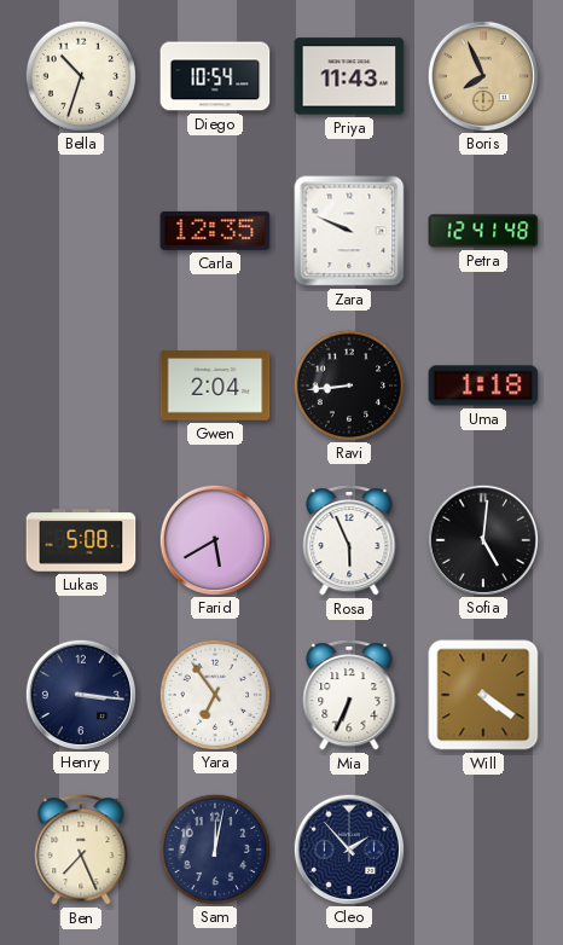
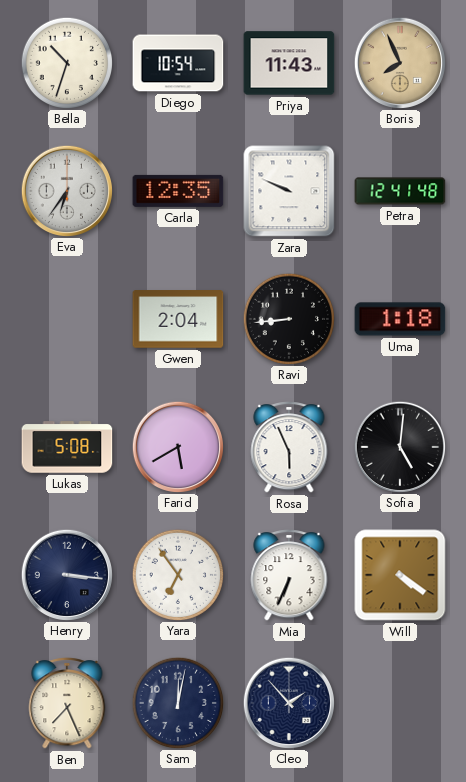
Eva: none -> 6:36
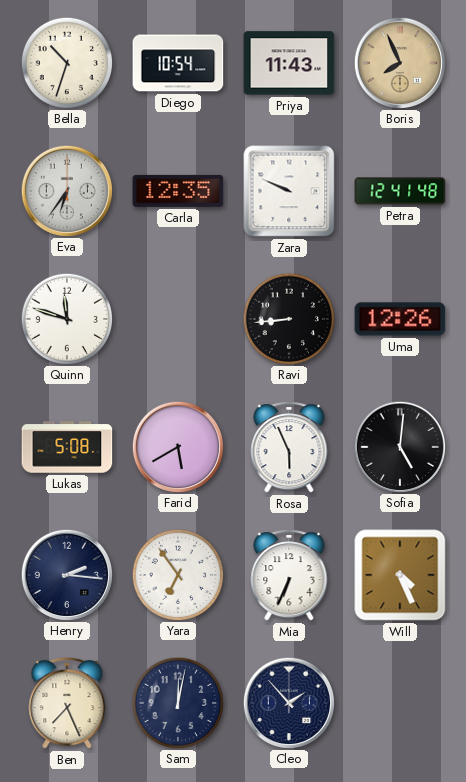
Quinn: none -> 11:48
Gwen: 2:04 -> none
Uma: 1:18 -> 12:26
Henry: 3:16 -> 2:16
Will: 4:21 -> 4:26
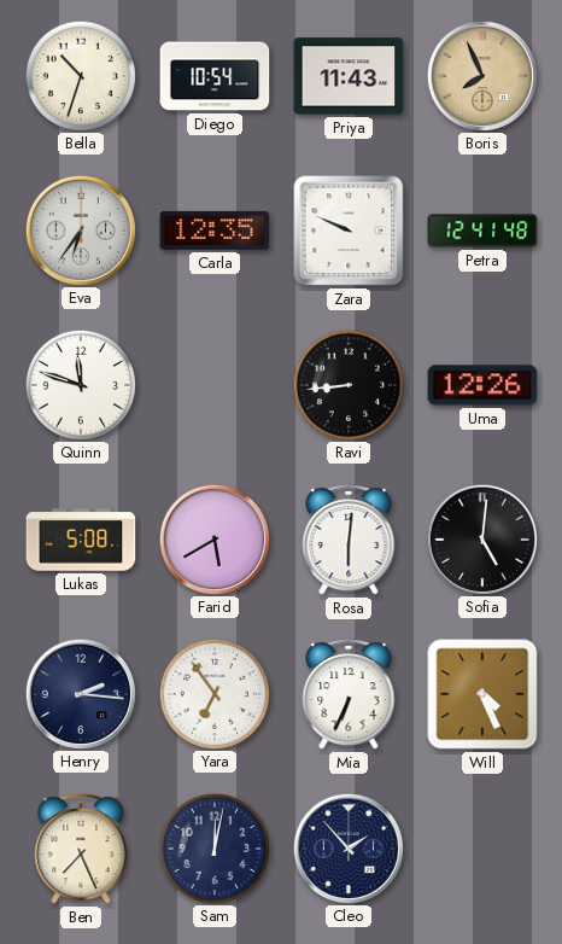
Rosa: 5:56 -> 6:01
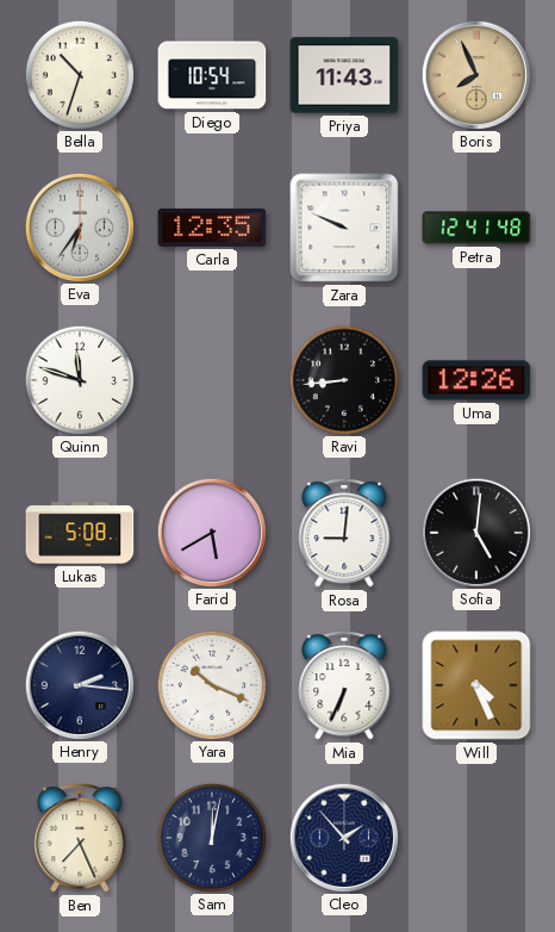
Rosa: 6:01 -> 9:01
Yara: 6:54 -> 10:19
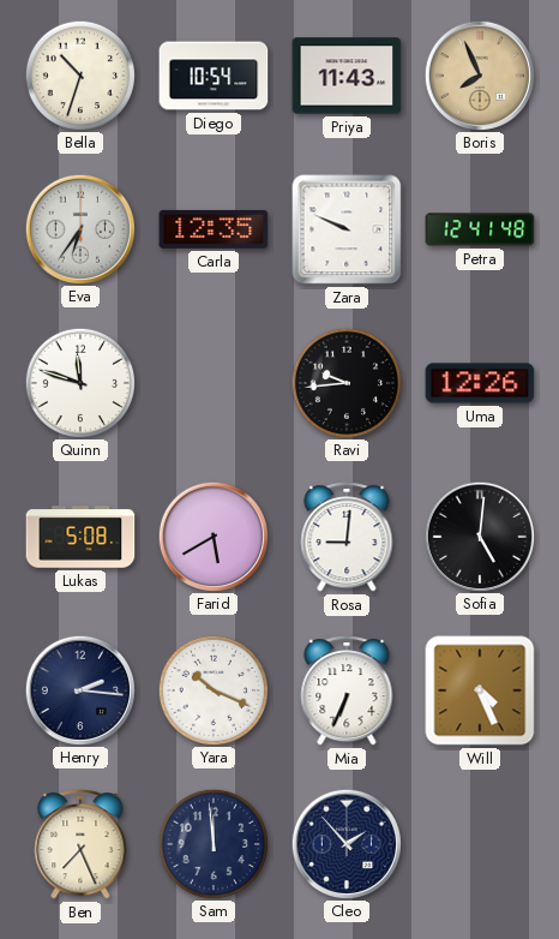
Ravi: 8:44 -> 9:44
Sam: 12:02 -> 11:59
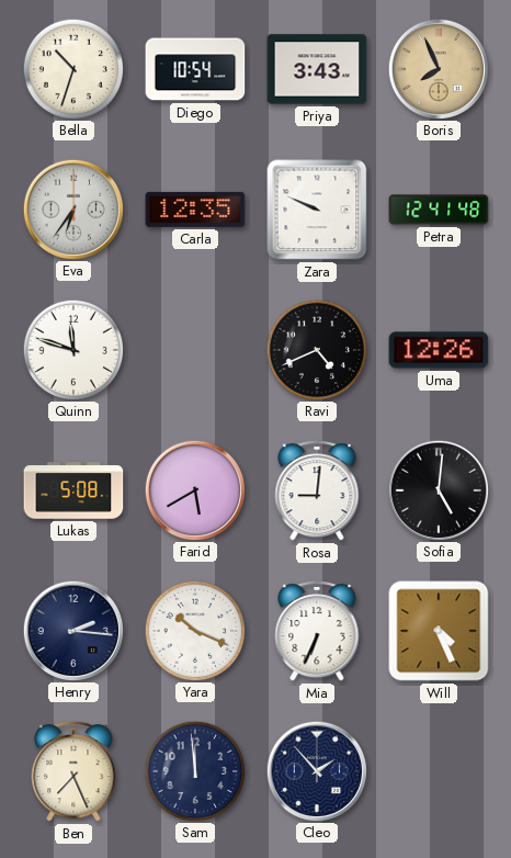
Priya: 11:43 -> 3:43
Ravi: 9:44 -> 4:41
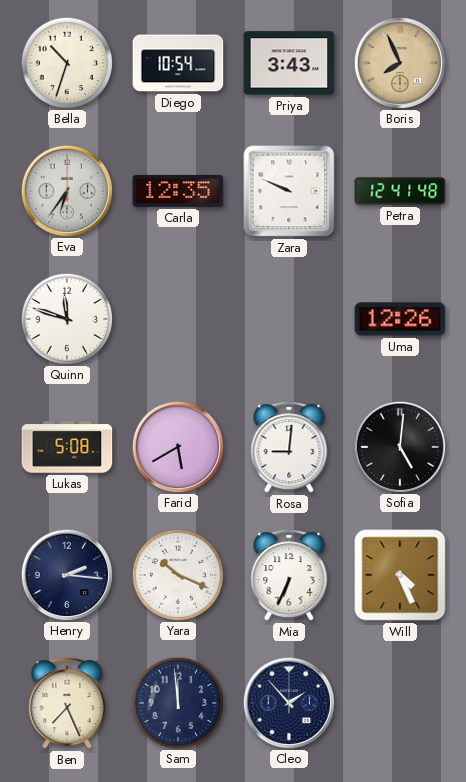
Ravi: 4:41 -> none
